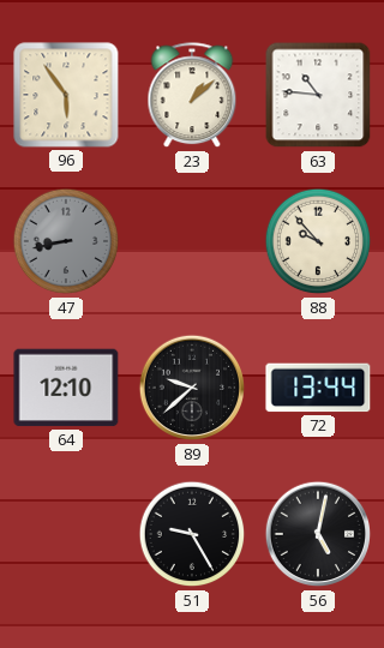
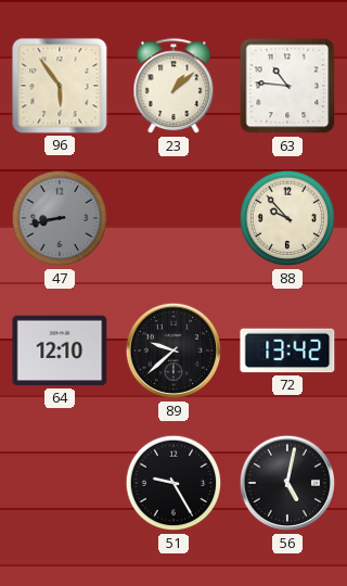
72: 13:44 -> 13:42
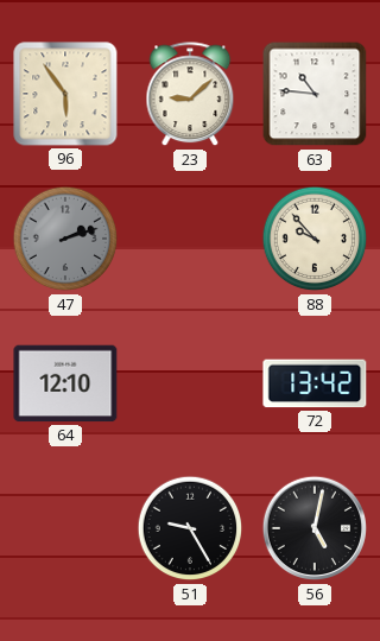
23: 1:08 -> 9:08
47: 8:43 -> 2:12
89: 9:38 -> none
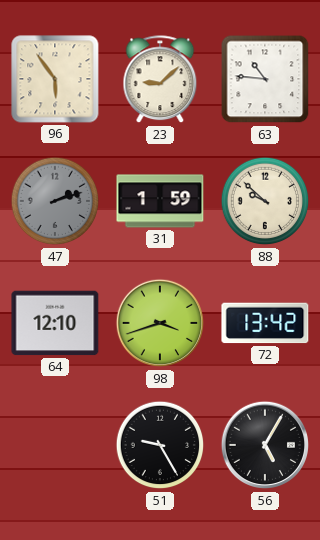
31: none -> 1:59
88: 9:53 -> 9:52
98: none -> 3:42
56: 5:02 -> 5:05
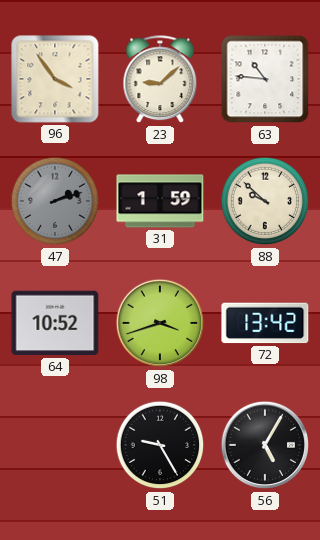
96: 5:54 -> 3:54
64: 12:10 -> 10:52
